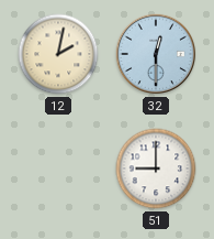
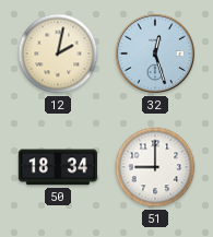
32: 12:30 -> 12:27
50: none -> 18:34
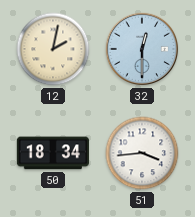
32: 12:27 -> 12:30
51: 9:00 -> 3:44
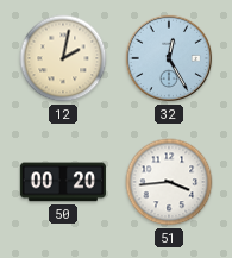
32: 12:30 -> 12:25
50: 18:34 -> 00:20
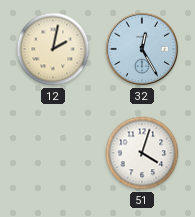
50: 00:20 -> none
51: 3:44 -> 4:03
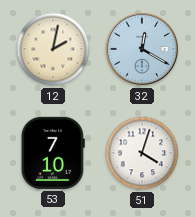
32: 12:25 -> 12:20
53: none -> 7:10
